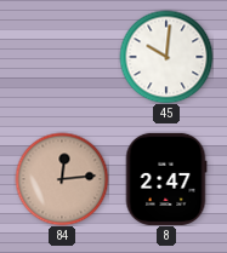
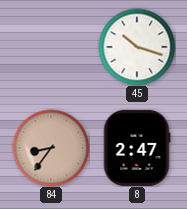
45: 10:01 -> 10:18
84: 12:14 -> 8:36
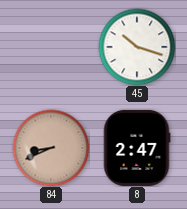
84: 8:36 -> 8:41
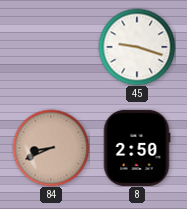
45: 10:18 -> 9:18
8: 2:47 -> 2:50
